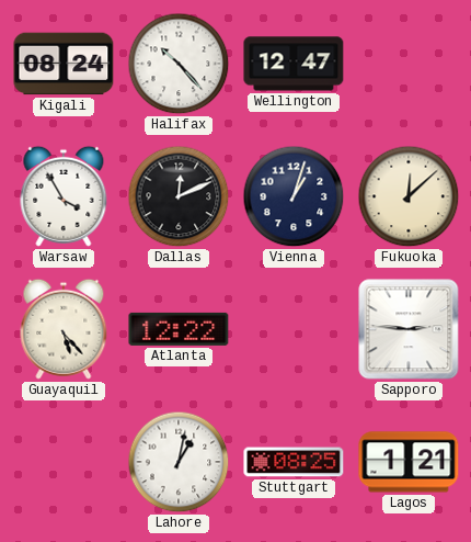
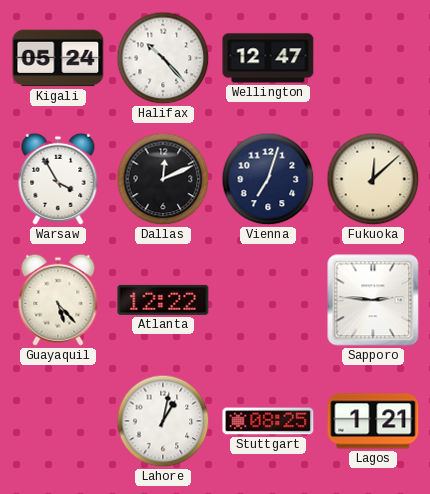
Kigali: 08:24 -> 05:24
Vienna: 1:03 -> 7:03
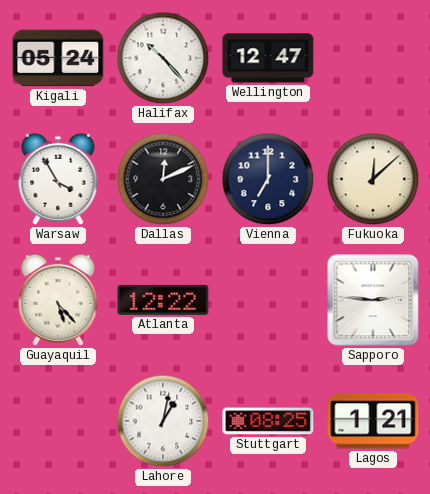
Vienna: 7:03 -> 7:00
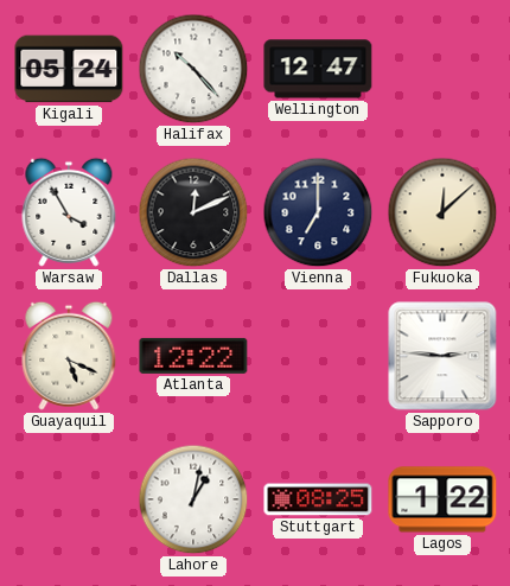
Guayaquil: 5:23 -> 5:19
Lagos: 1:21 -> 1:22
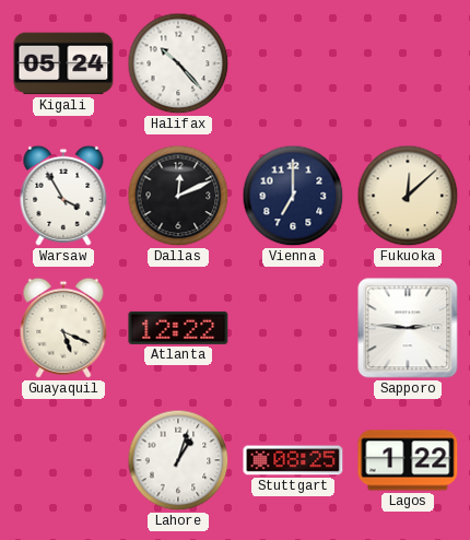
Wellington: 12:47 -> none
Lahore: 1:02 -> 1:03
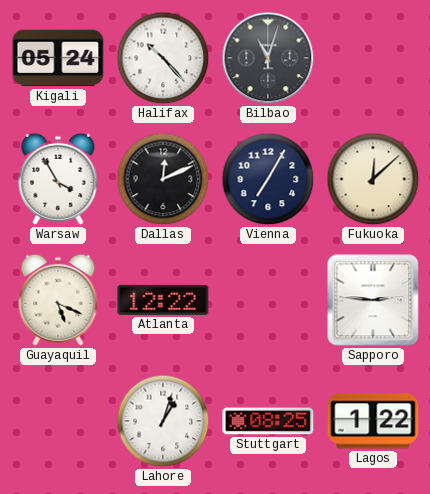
Bilbao: none -> 11:03
Vienna: 7:00 -> 7:05
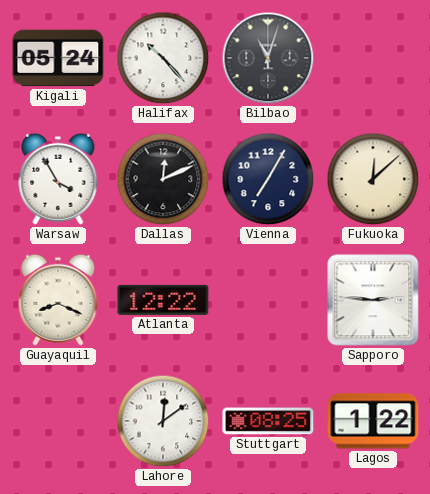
Guayaquil: 5:19 -> 8:19
Lahore: 1:03 -> 12:09
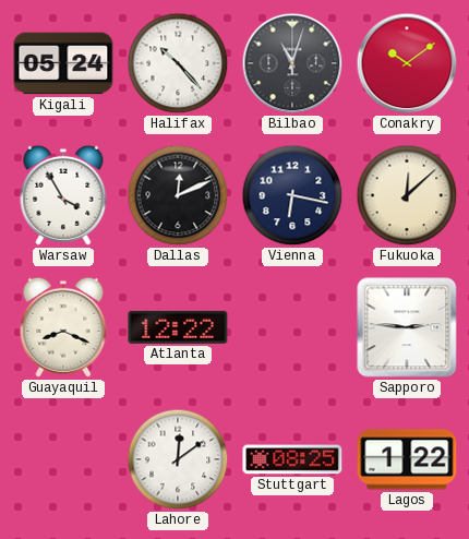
Conakry: none -> 10:09
Vienna: 7:05 -> 6:17
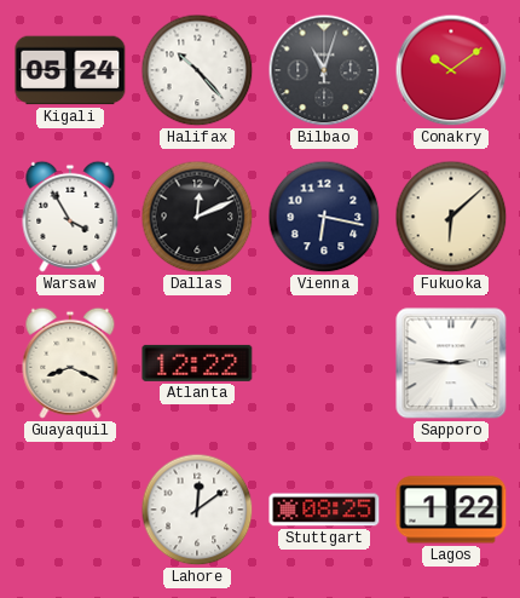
Fukuoka: 12:08 -> 6:08
